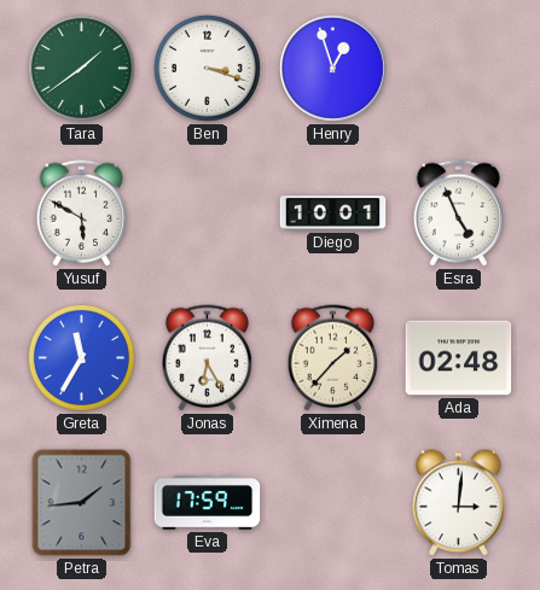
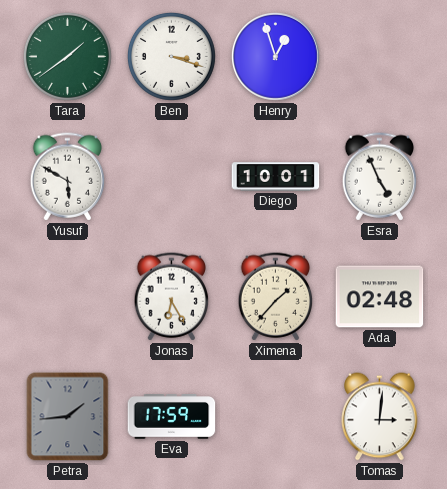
Greta: 11:35 -> none
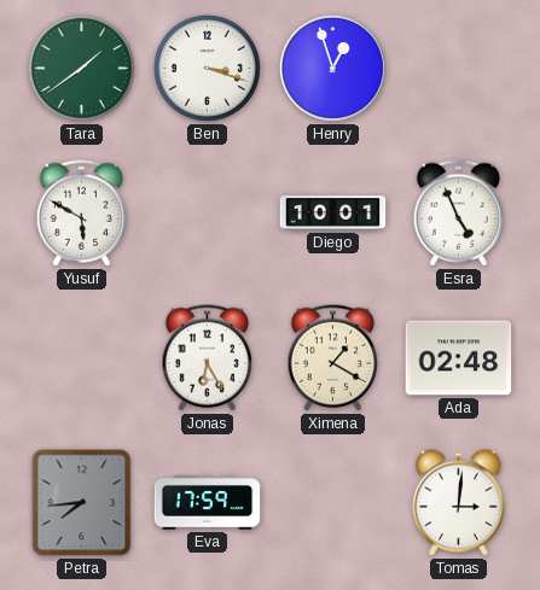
Ximena: 1:37 -> 1:20
Petra: 1:44 -> 7:44
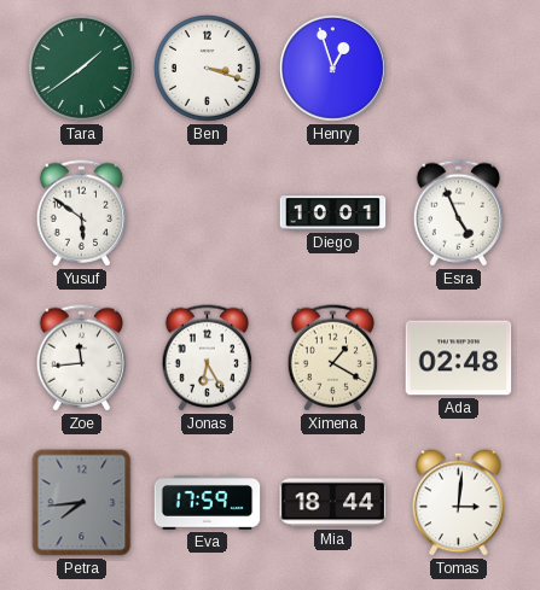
Yusuf: 5:50 -> 5:51
Zoe: none -> 11:44
Mia: none -> 18:44
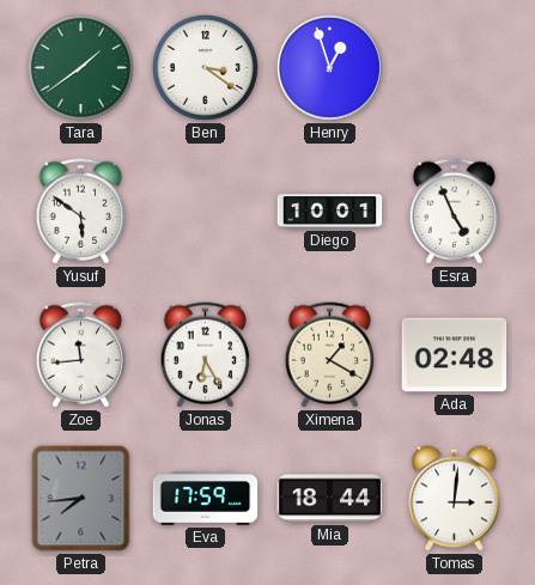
Ben: 3:18 -> 3:21
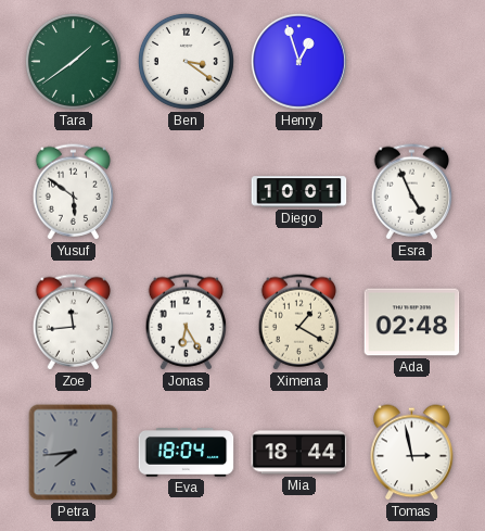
Eva: 17:59 -> 18:04
Tomas: 3:01 -> 2:58
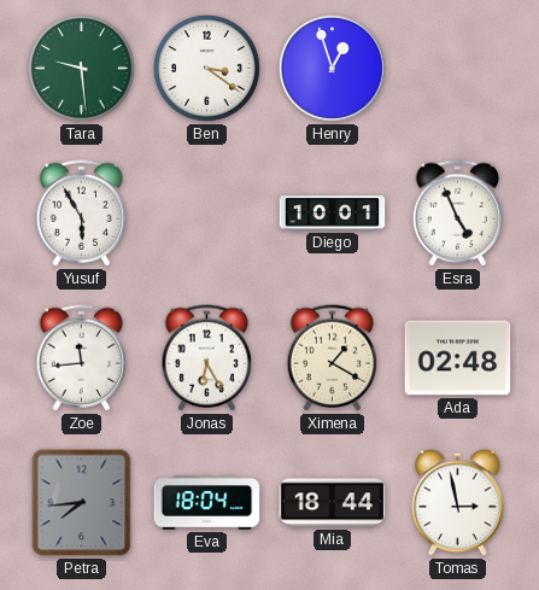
Tara: 1:39 -> 9:29
Yusuf: 5:51 -> 5:55
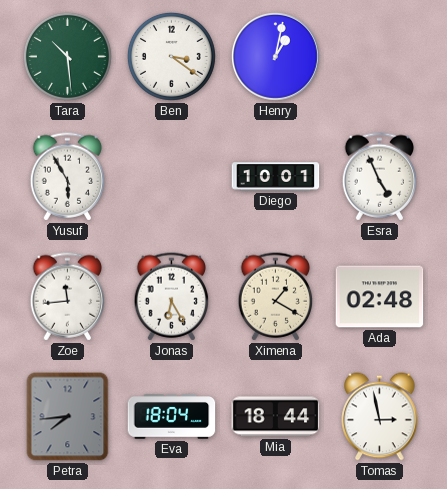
Tara: 9:29 -> 10:29
Henry: 12:57 -> 1:02
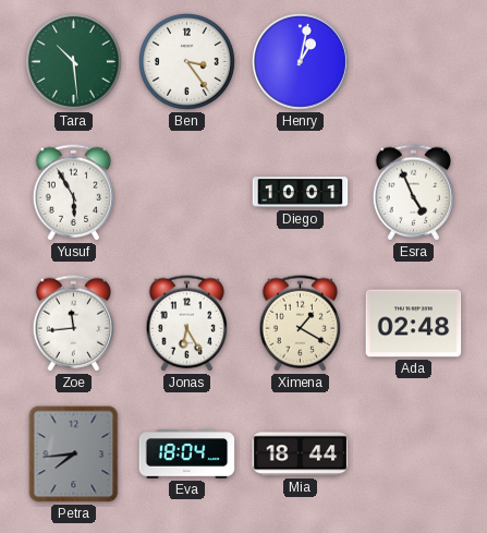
Ben: 3:21 -> 3:24
Tomas: 2:58 -> none
